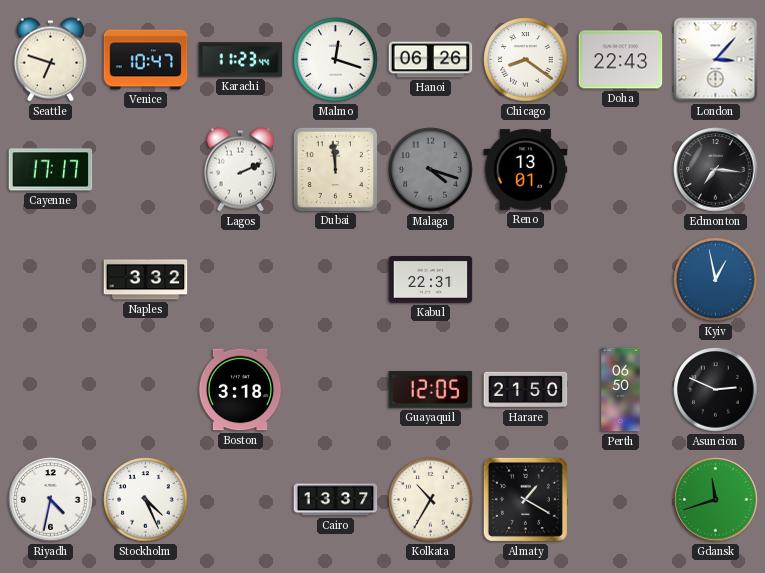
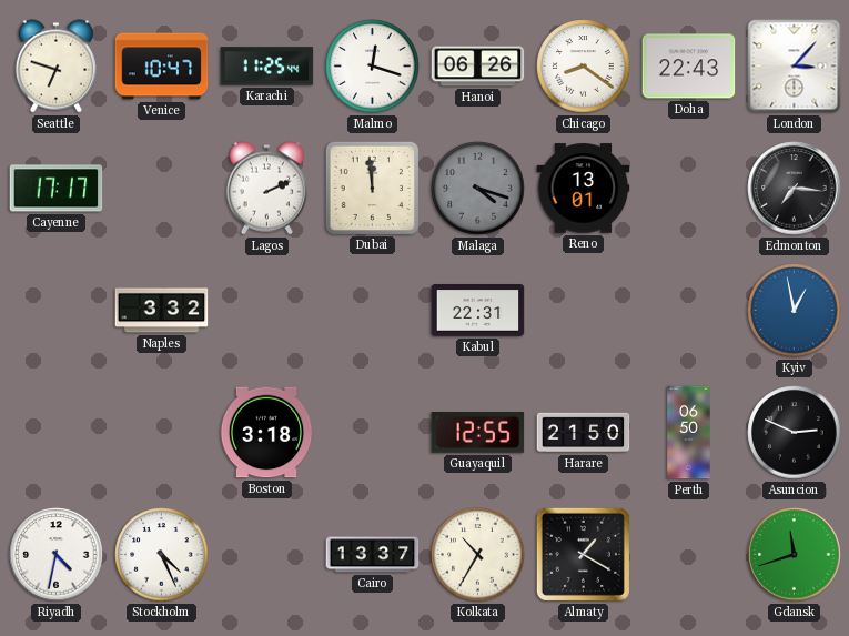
Karachi: 11:23 -> 11:25
Guayaquil: 12:05 -> 12:55
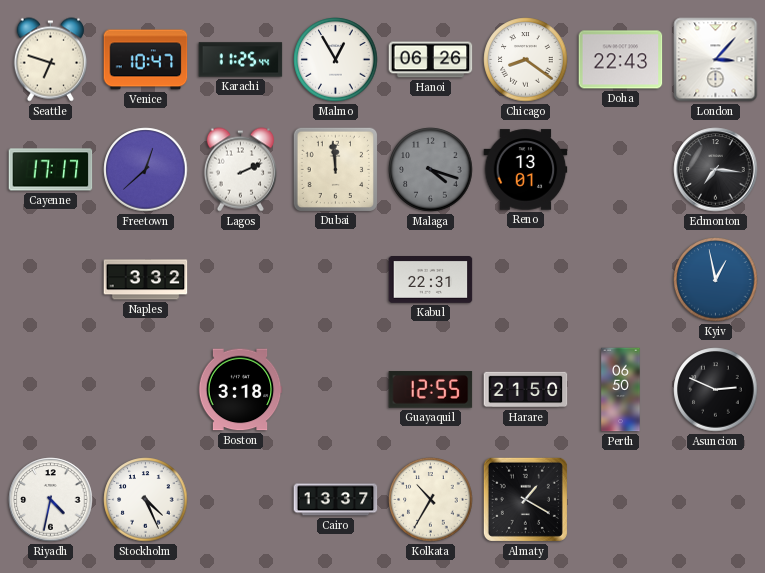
Malmo: 12:18 -> 12:55
Freetown: none -> 12:38
Gdansk: 11:42 -> none
